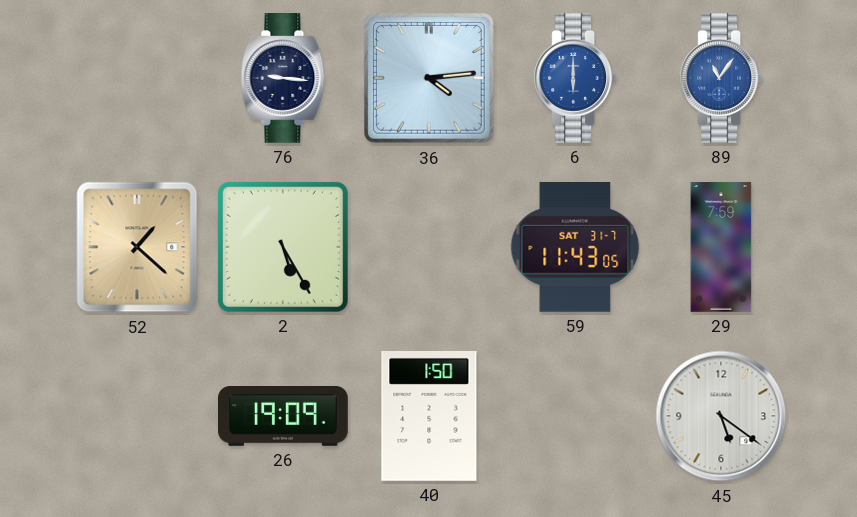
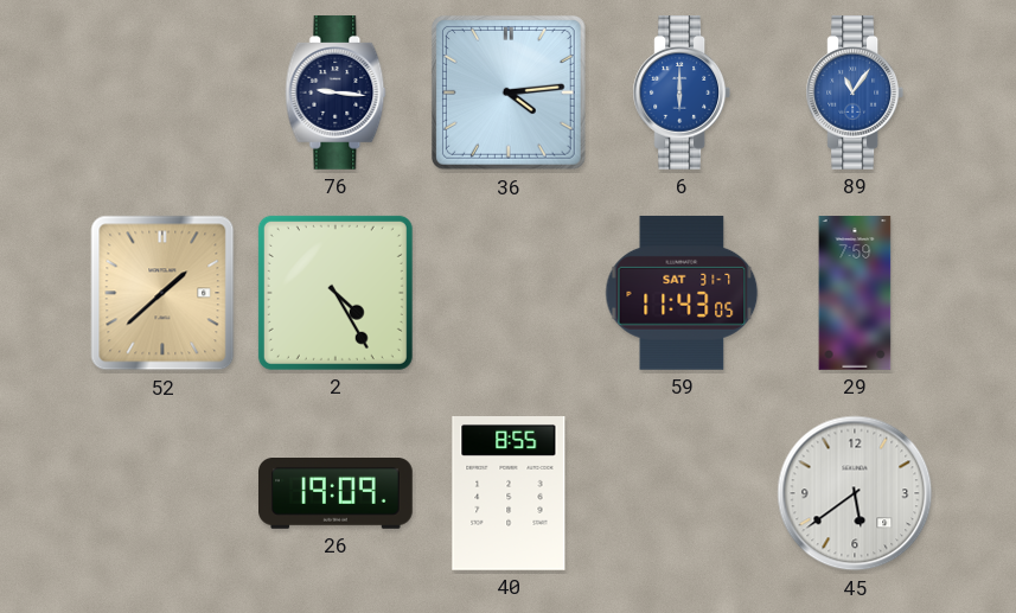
52: 1:22 -> 1:38
2: 5:25 -> 4:25
40: 1:50 -> 8:55
45: 5:21 -> 5:39
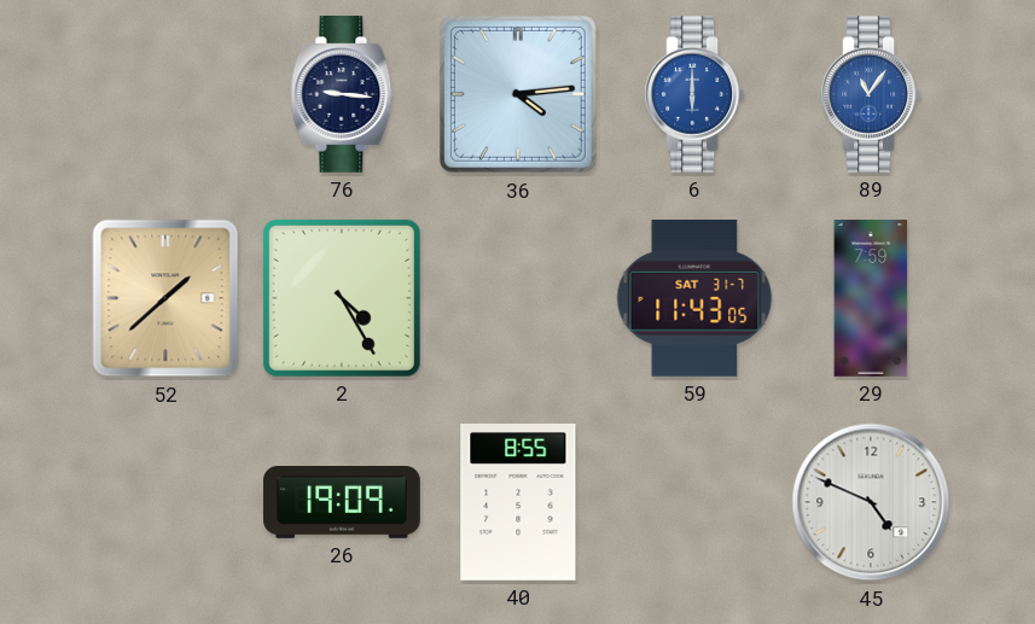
45: 5:39 -> 4:49
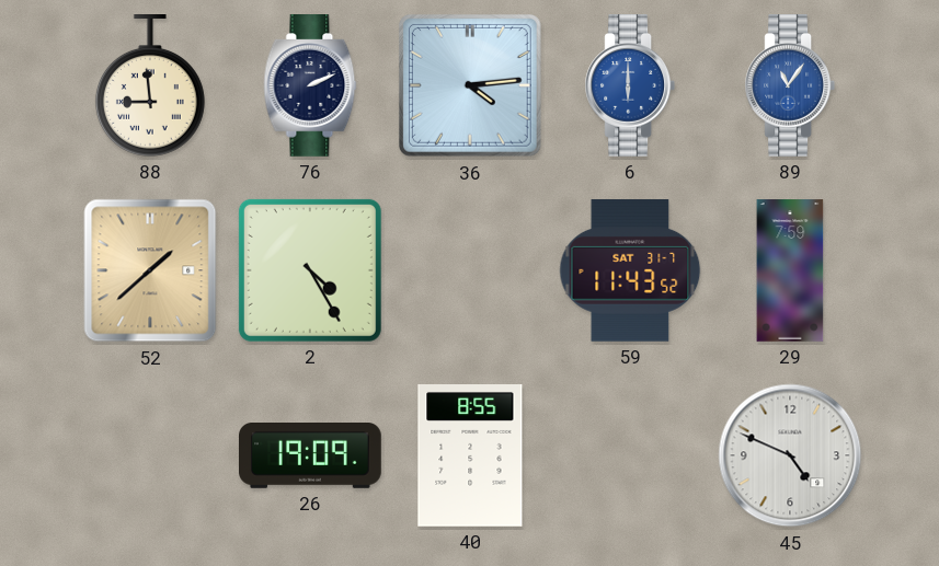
88: none -> 8:59
76: 9:16 -> 2:11
59: 11:43:05 -> 11:43:52
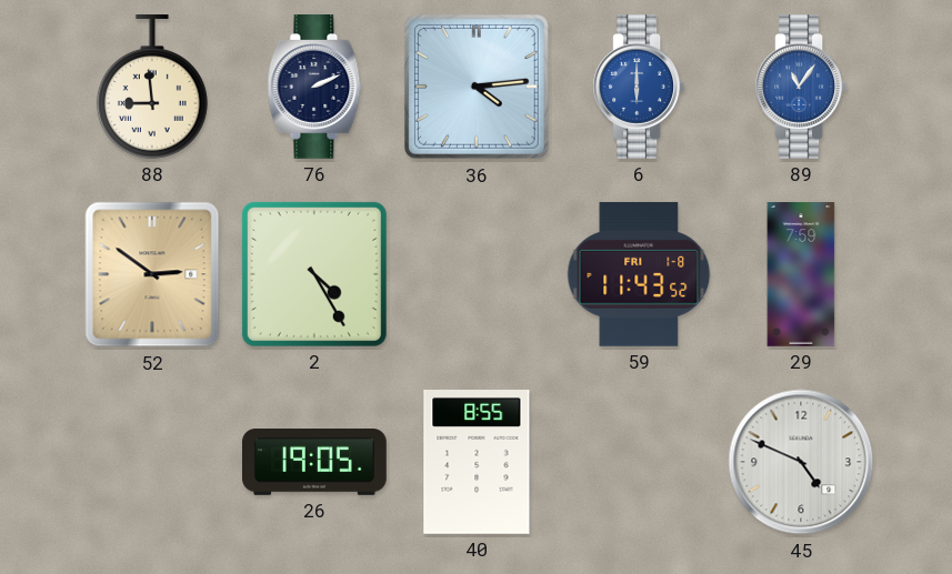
52: 1:38 -> 2:51
59 date: SAT 31-7 -> FRI 1-8
26: 19:09 -> 19:05
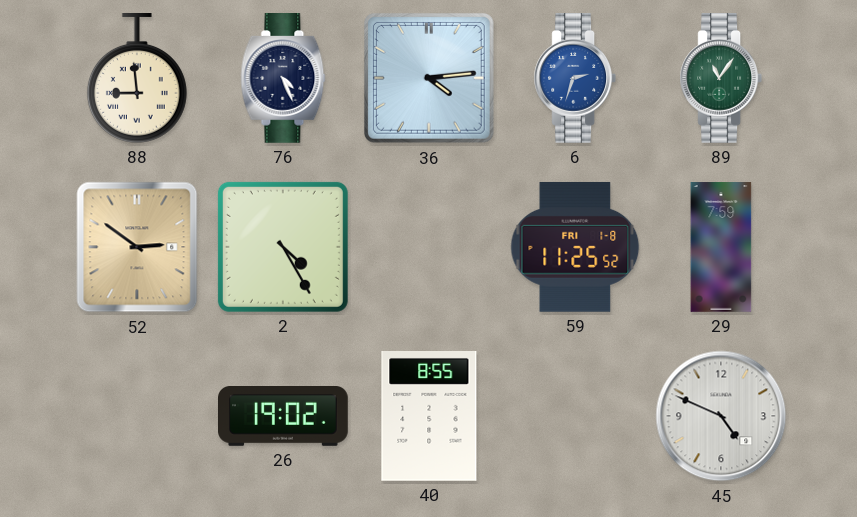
76: 2:11 -> 4:26
6: 6:00 -> 2:33
89 dial: blue -> green
59: 11:43 -> 11:25
26: 19:05 -> 19:02
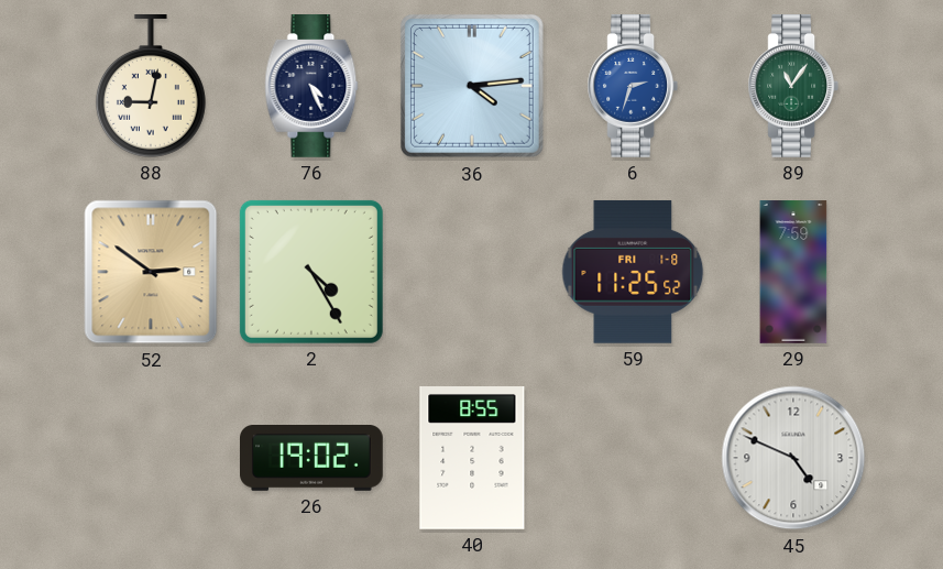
88: 8:59 -> 9:02
